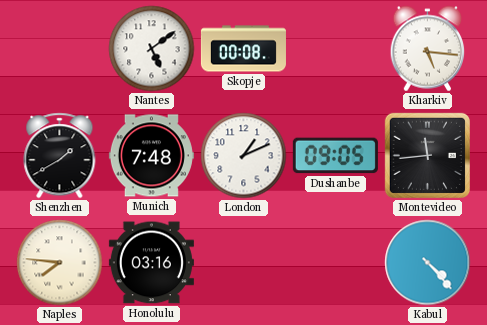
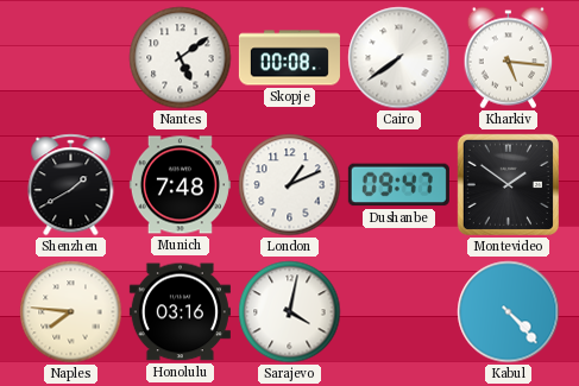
Cairo: none -> 7:39
Dushanbe: 09:05 -> 09:47
Montevideo: 11:44 -> 1:51
Sarajevo: none -> 4:02
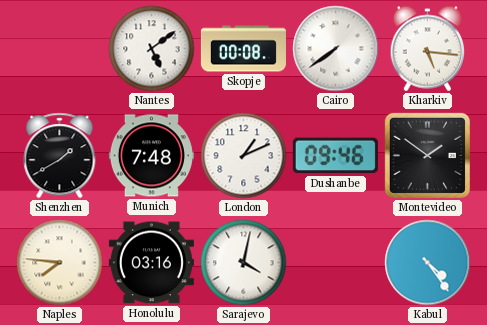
Dushanbe: 09:47 -> 09:46
Kabul: 4:23 -> 4:24
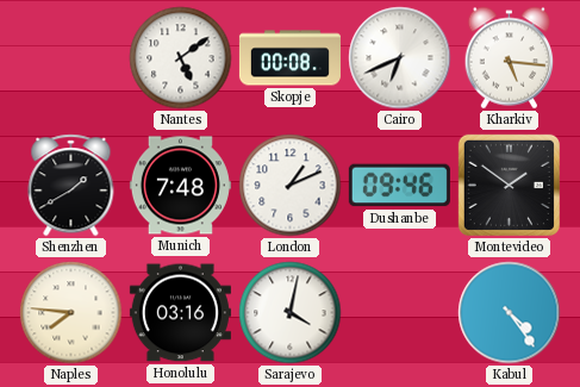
Cairo: 7:39 -> 6:41
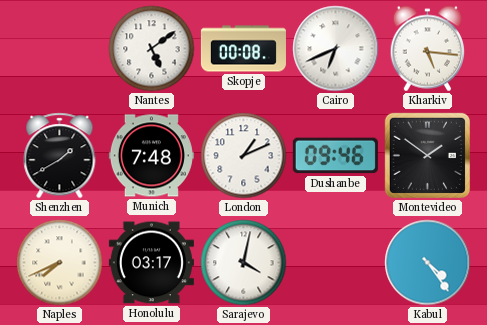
Naples: 7:46 -> 7:41
Honolulu: 03:16 -> 03:17
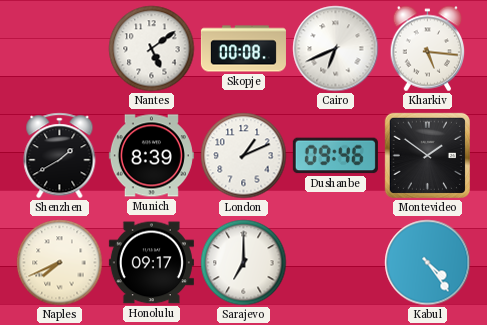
Munich: 7:48 -> 8:39
Honolulu: 03:17 -> 09:17
Sarajevo: 4:02 -> 7:00
